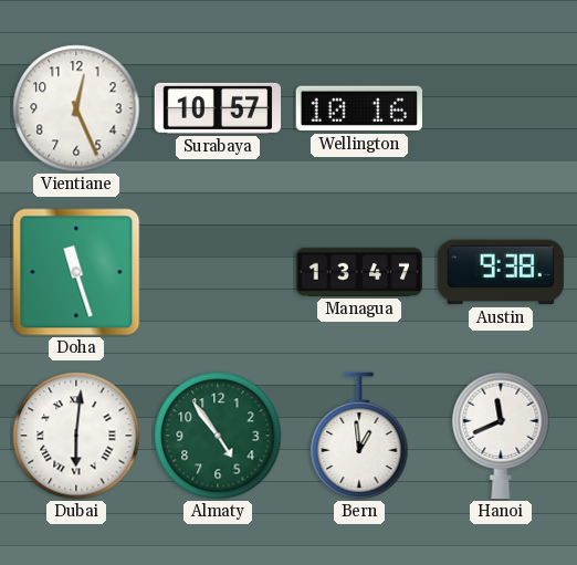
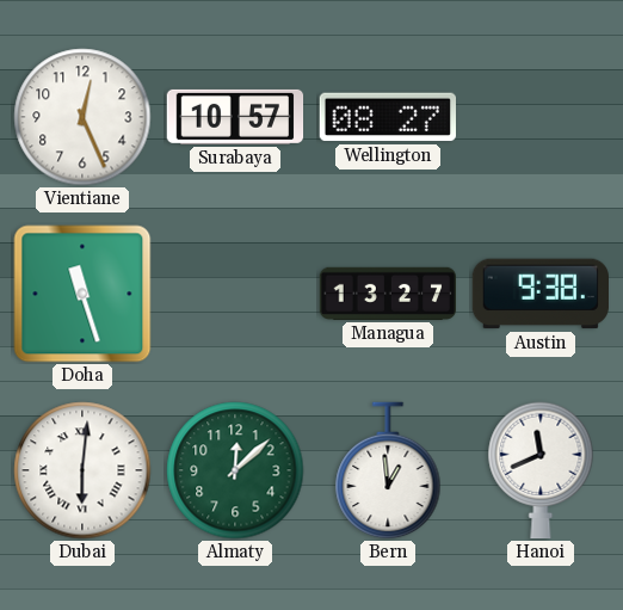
Wellington: 10:16 -> 08:27
Managua: 13:47 -> 13:27
Almaty: 4:54 -> 12:08
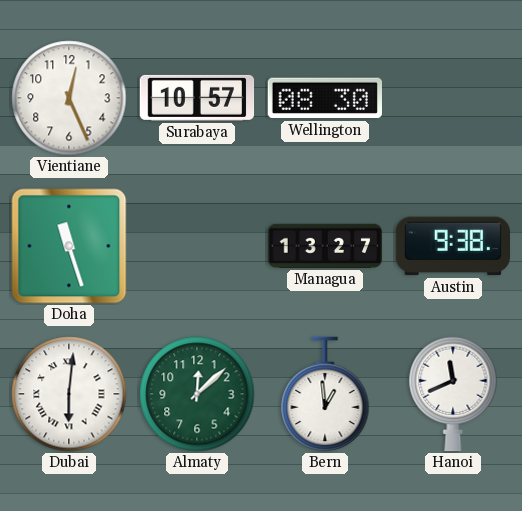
Wellington: 08:27 -> 08:30
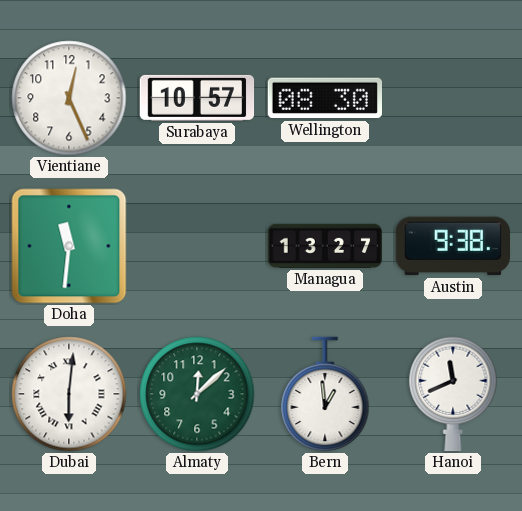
Doha: 11:27 -> 11:31
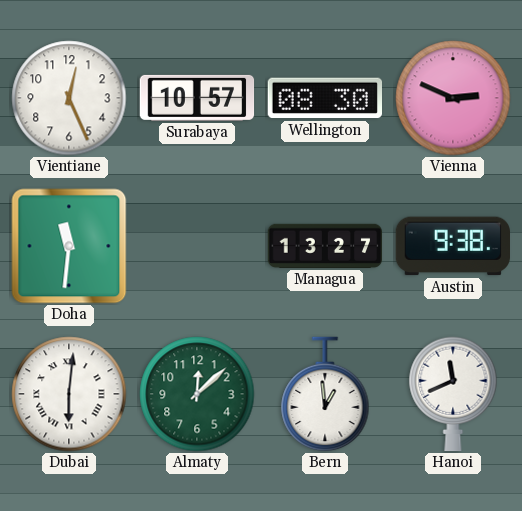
Vienna: none -> 2:49
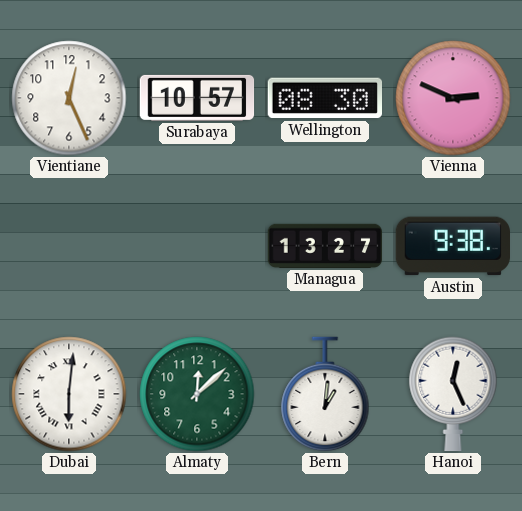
Doha: 11:31 -> none
Bern: 12:59 -> 1:01
Hanoi: 11:41 -> 12:26
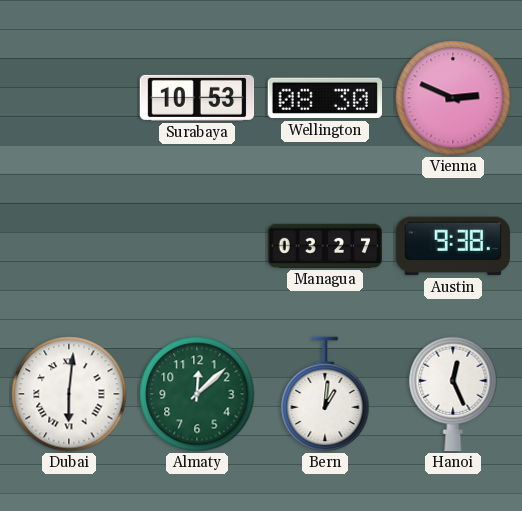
Vientiane: 12:26 -> none
Surabaya: 10:57 -> 10:53
Managua: 13:27 -> 03:27
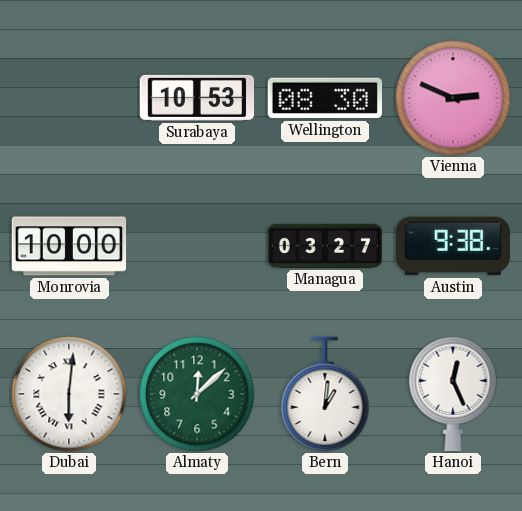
Monrovia: none -> 10:00
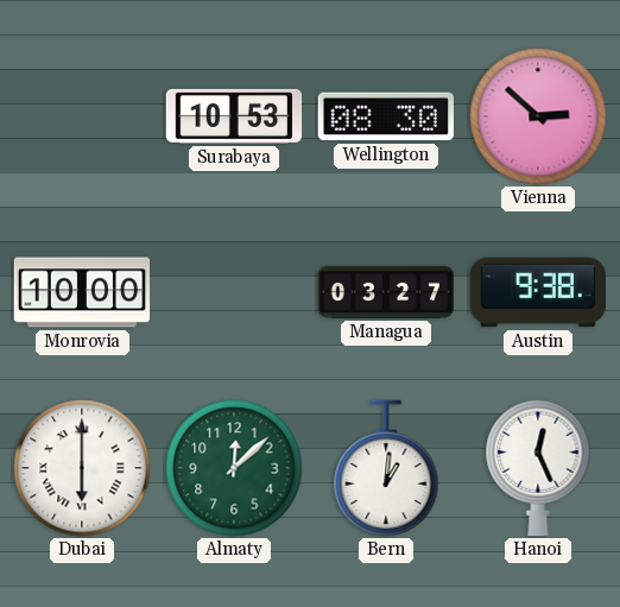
Vienna: 2:49 -> 2:52
Dubai: 6:01 -> 6:00
